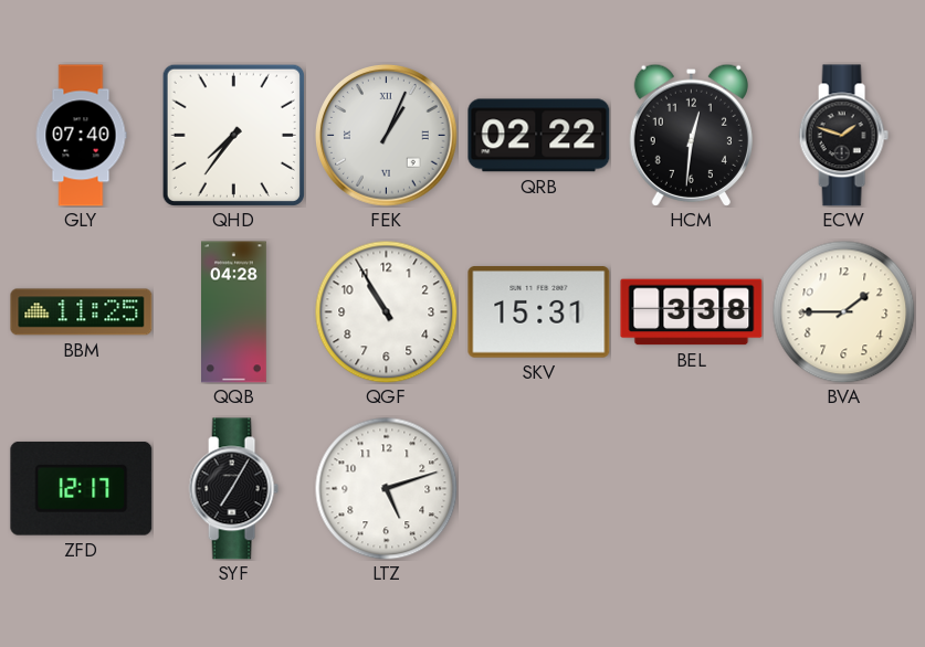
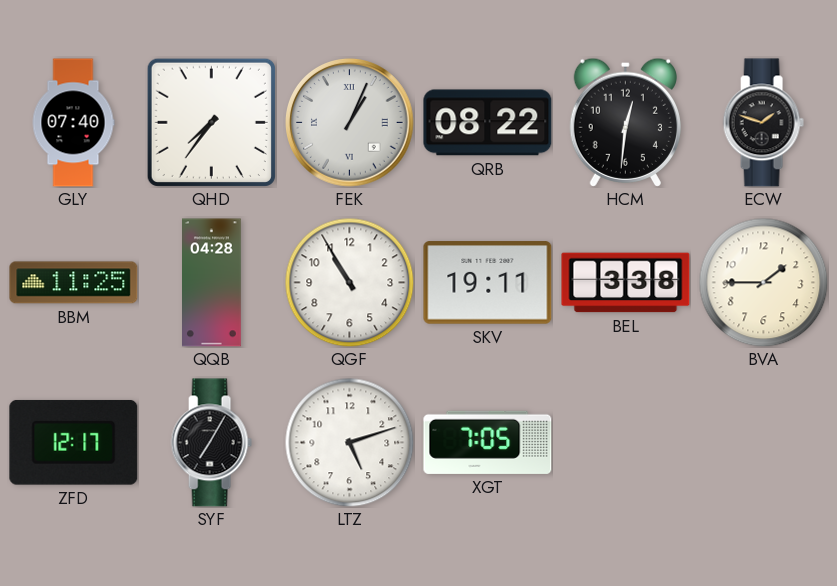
QRB: 02:22 -> 08:22
SKV: 15:31 -> 19:11
XGT: none -> 7:05
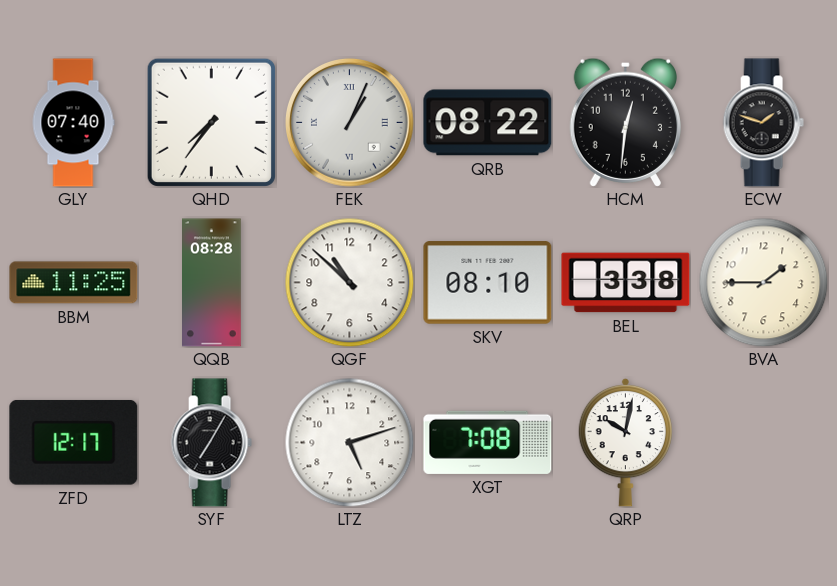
QQB: 04:28 -> 08:28
QGF: 10:55 -> 10:52
SKV: 19:11 -> 08:10
XGT: 7:05 -> 7:08
QRP: none -> 10:02
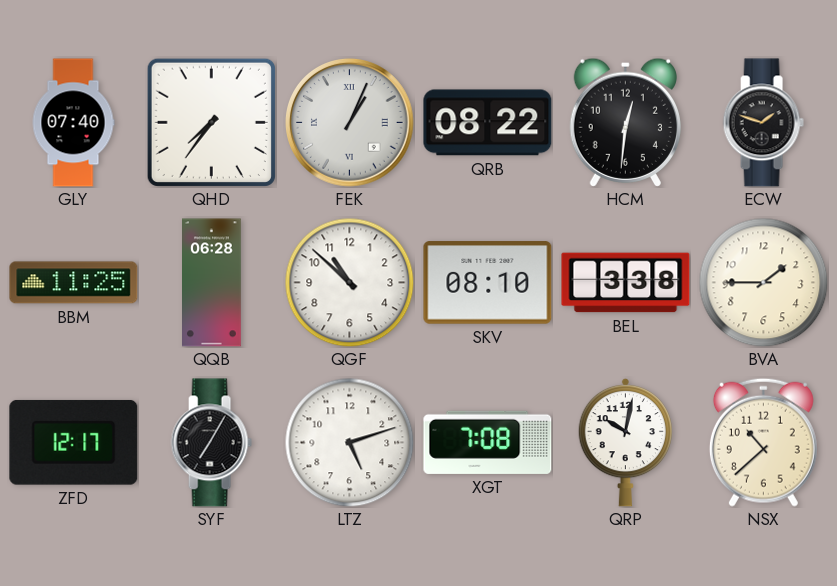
QQB: 08:28 -> 06:28
NSX: none -> 10:38
